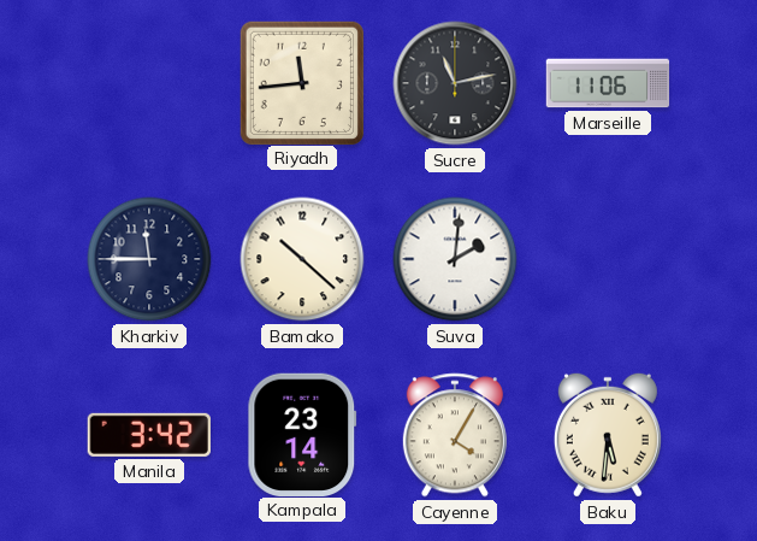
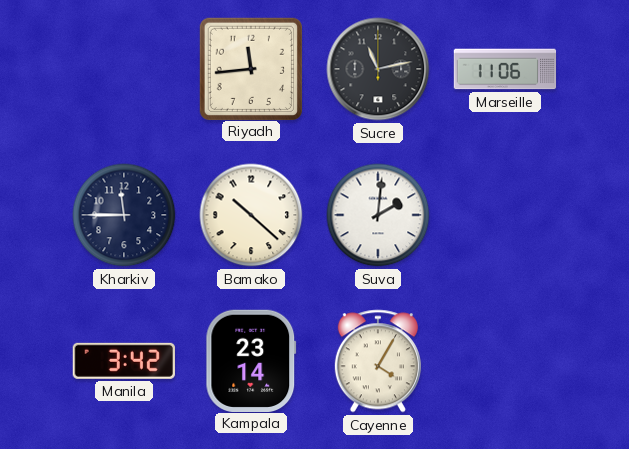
Baku: 5:31 -> none
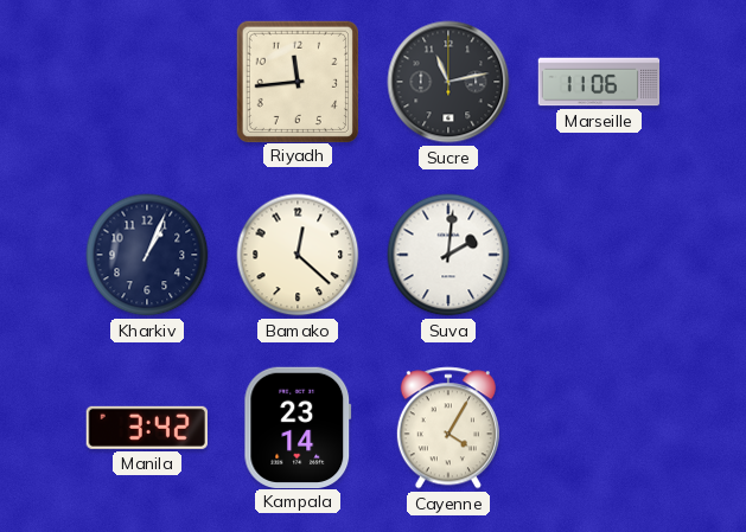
Kharkiv: 11:45 -> 1:04
Bamako: 10:22 -> 12:22
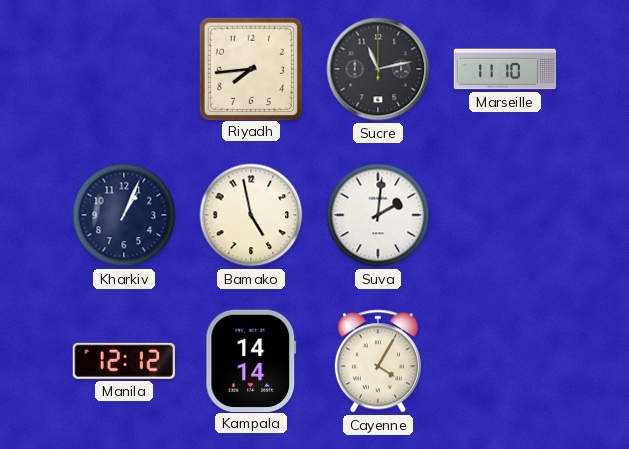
Riyadh: 11:44 -> 7:44
Marseille: 11:06 -> 11:10
Bamako: 12:22 -> 4:58
Manila: 3:42 -> 12:12
Kampala: 23:14 -> 14:14
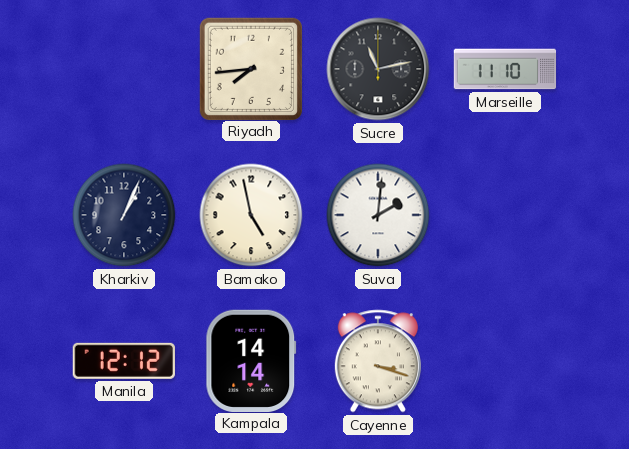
Cayenne: 4:05 -> 3:18
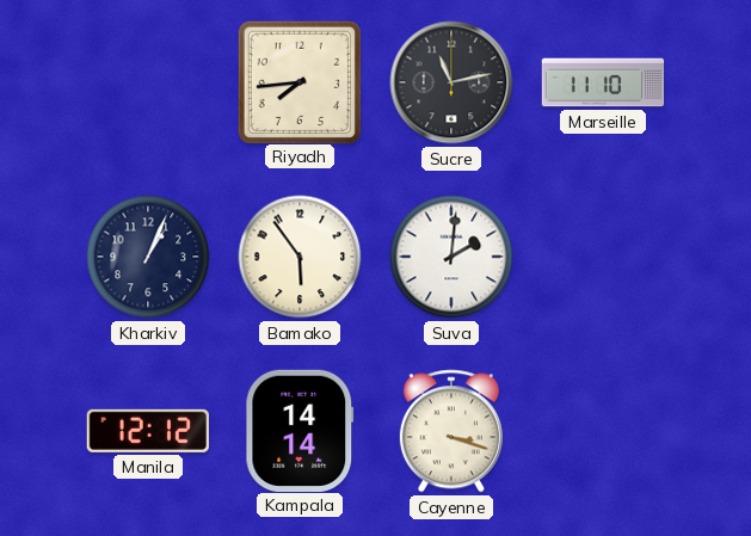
Bamako: 4:58 -> 5:54
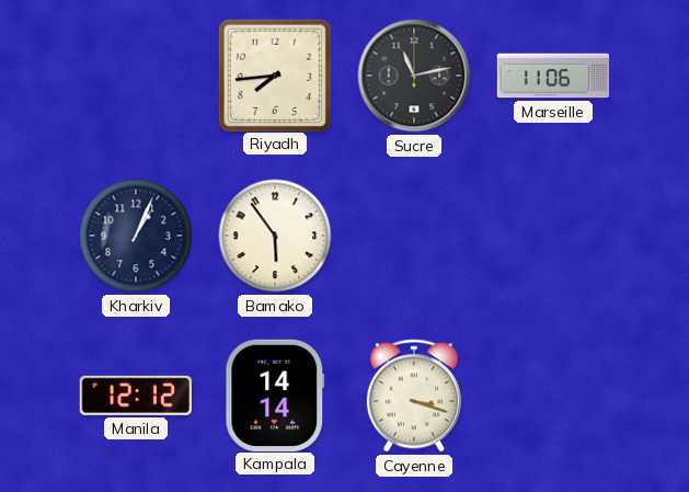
Marseille: 11:10 -> 11:06
Suva: 2:01 -> none
